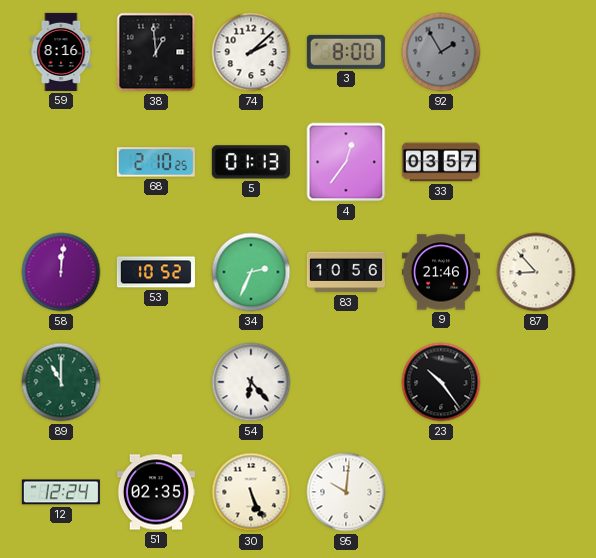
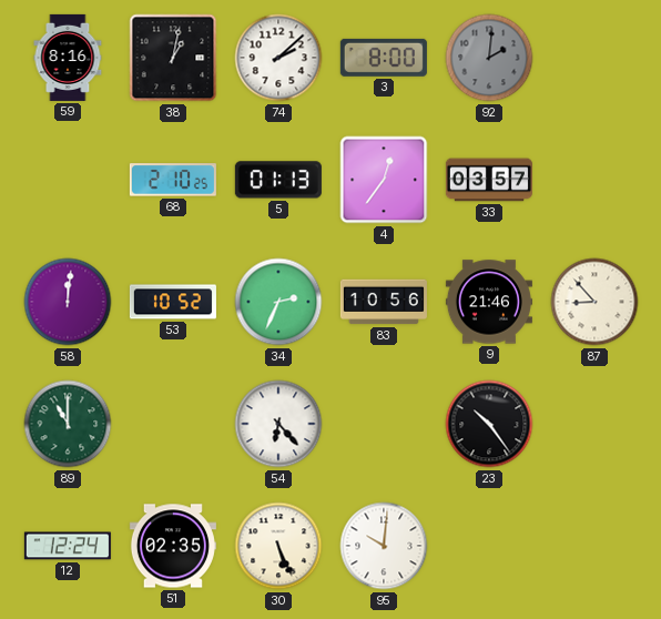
38: 12:59 -> 1:02
92: 1:55 -> 2:01
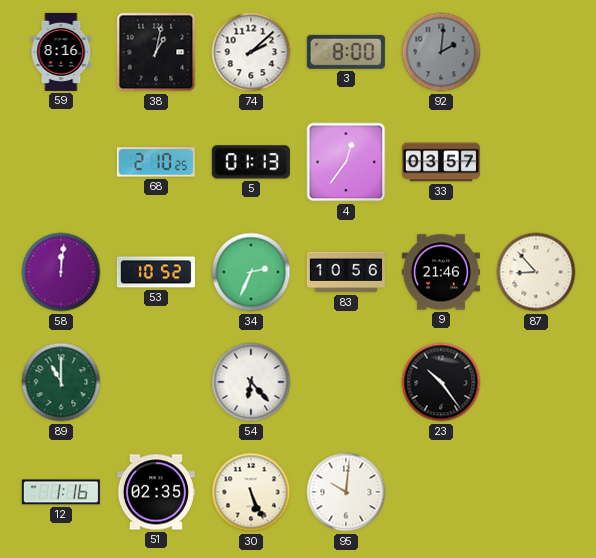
12: 12:24 -> 1:16
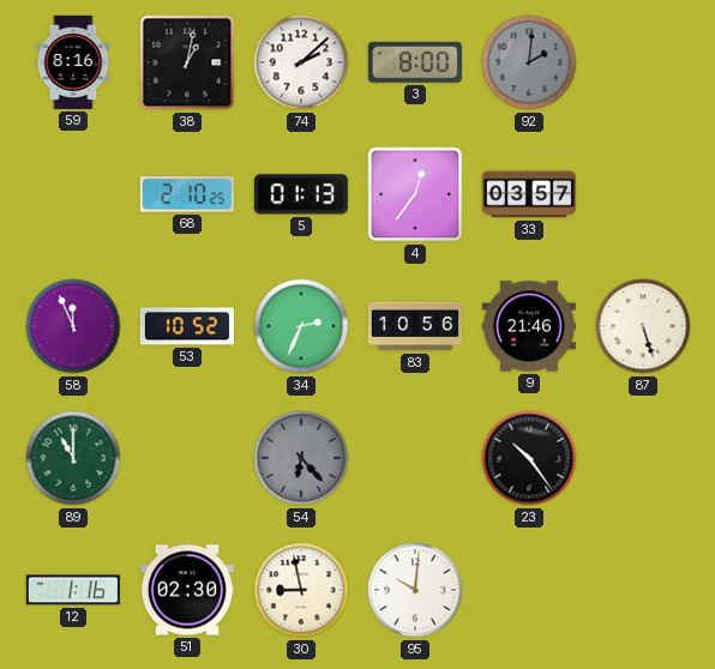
58: 12:01 -> 11:56
87: 8:53 -> 5:27
54 dial: white -> grey
51: 02:35 -> 02:30
30: 5:26 -> 8:58
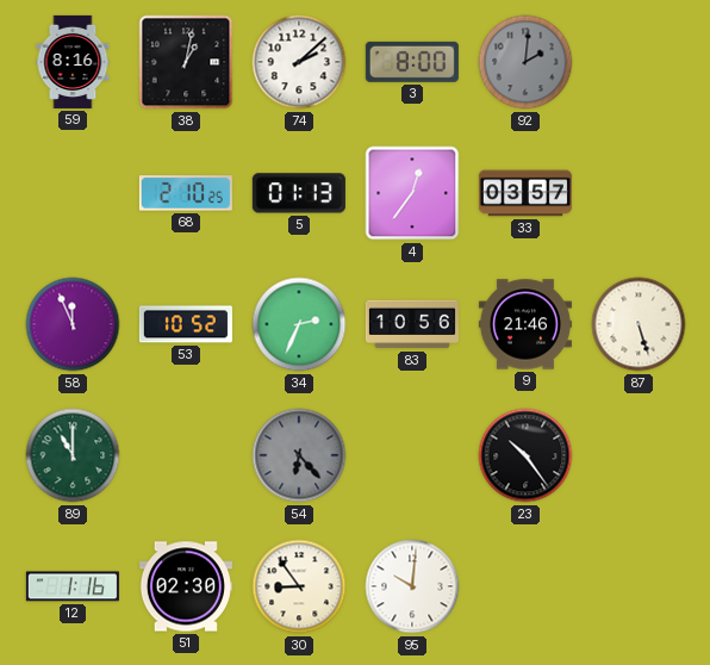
30: 8:58 -> 8:54
